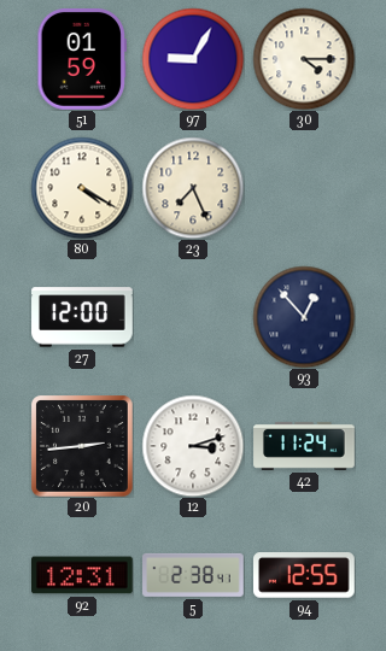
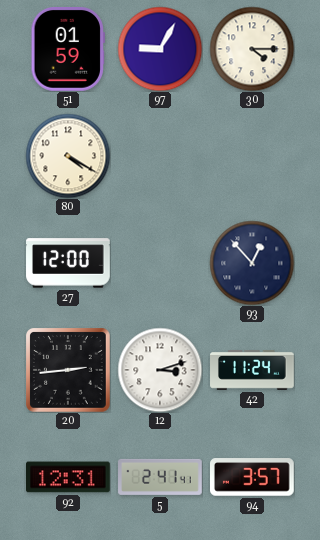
23: 7:26 -> none
5: 2:38 -> 2:41
94: 12:55 -> 3:57
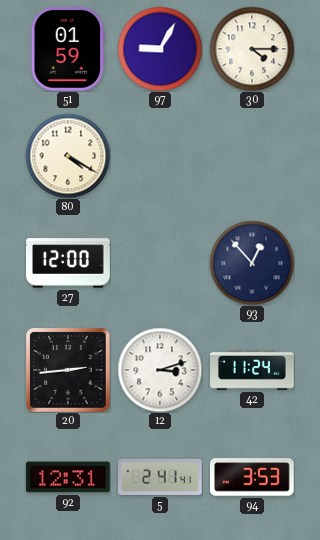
94: 3:57 -> 3:53
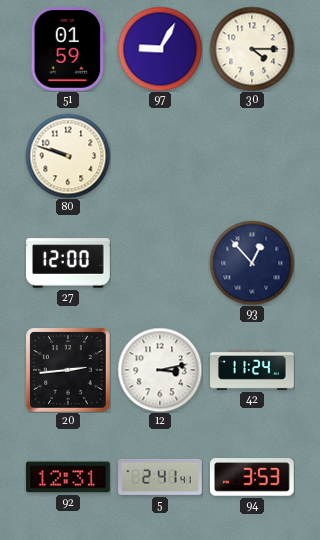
80: 4:20 -> 9:48
12: 3:12 -> 3:13
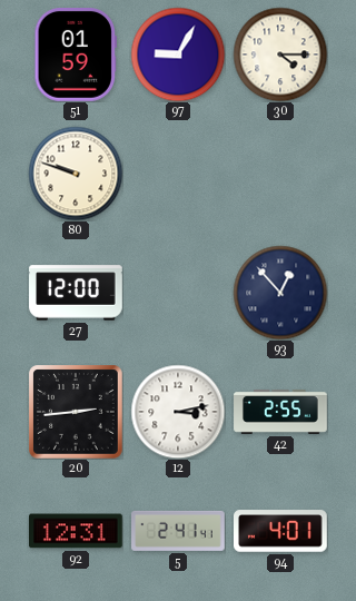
42: 11:24 -> 2:55
94: 3:53 -> 4:01
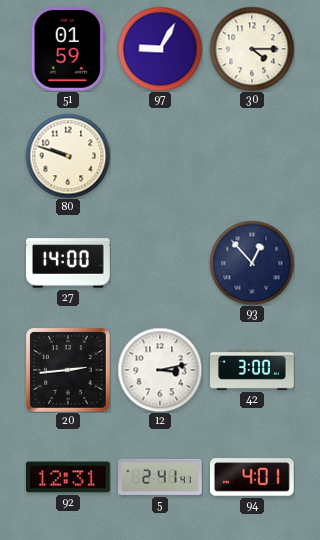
27: 12:00 -> 14:00
42: 2:55 -> 3:00
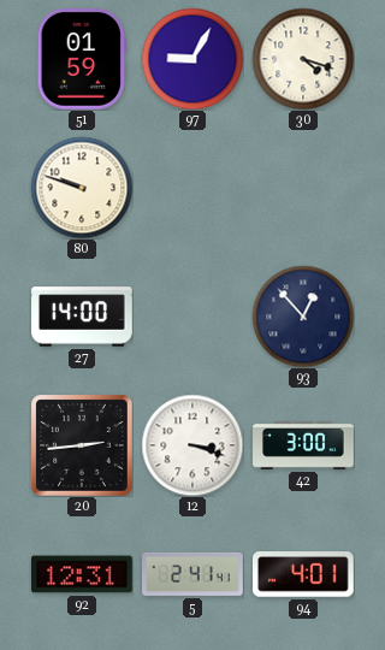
30: 4:15 -> 4:18
12: 3:13 -> 3:18
